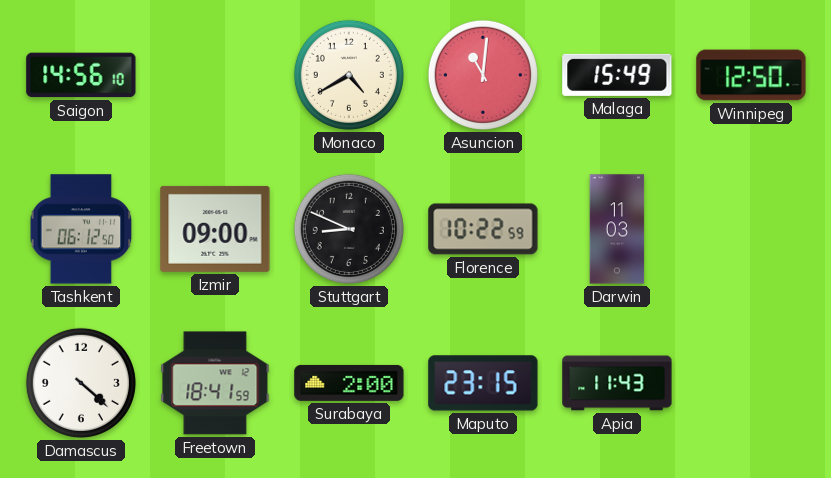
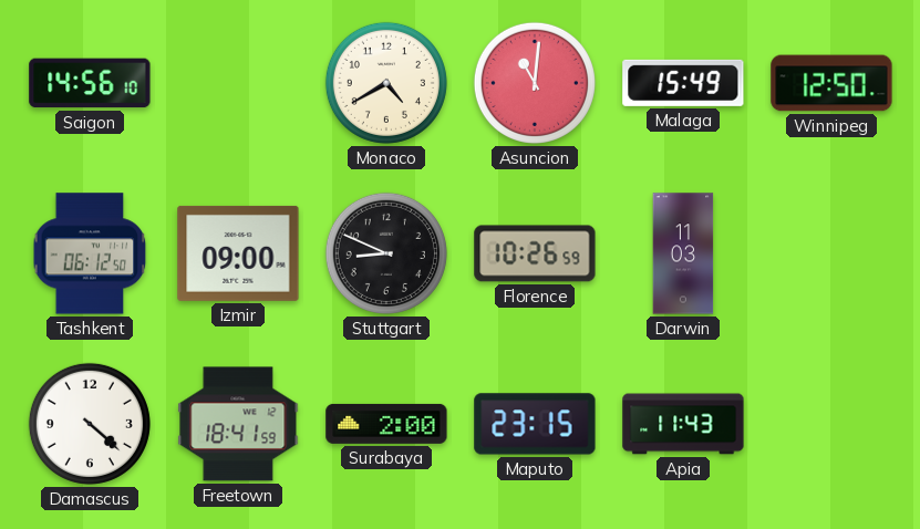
Florence: 10:22 -> 10:26
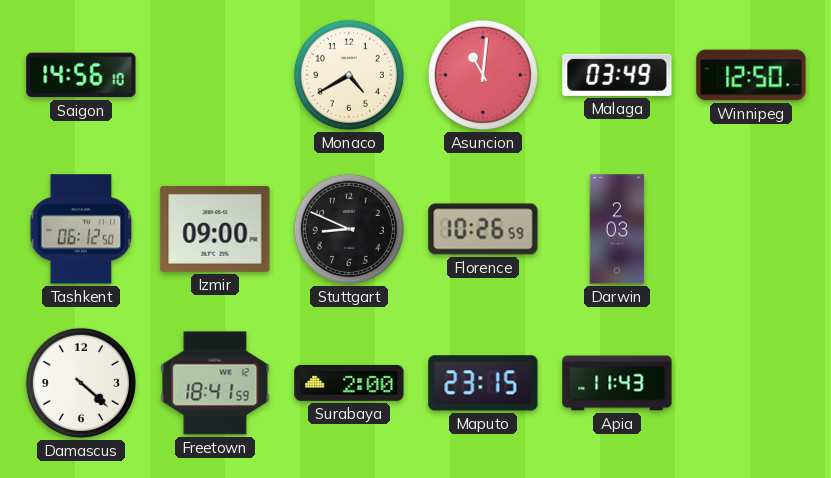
Malaga: 15:49 -> 03:49
Darwin: 11:03 -> 2:03
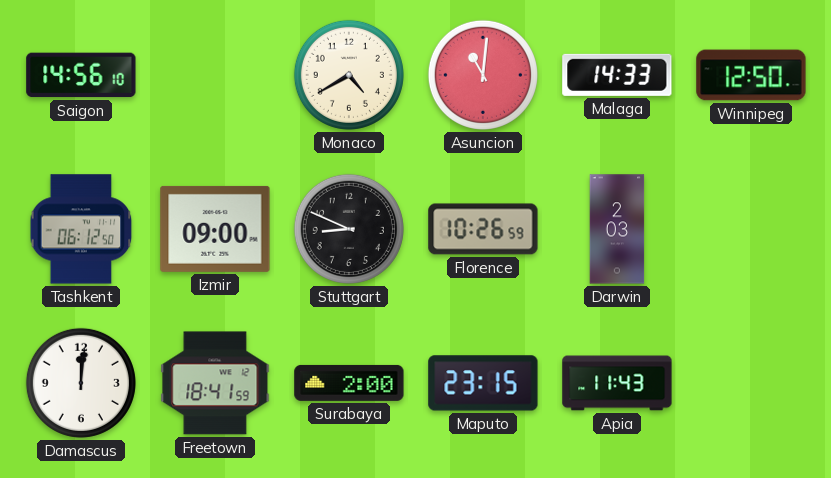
Malaga: 03:49 -> 14:33
Damascus: 4:22 -> 12:01
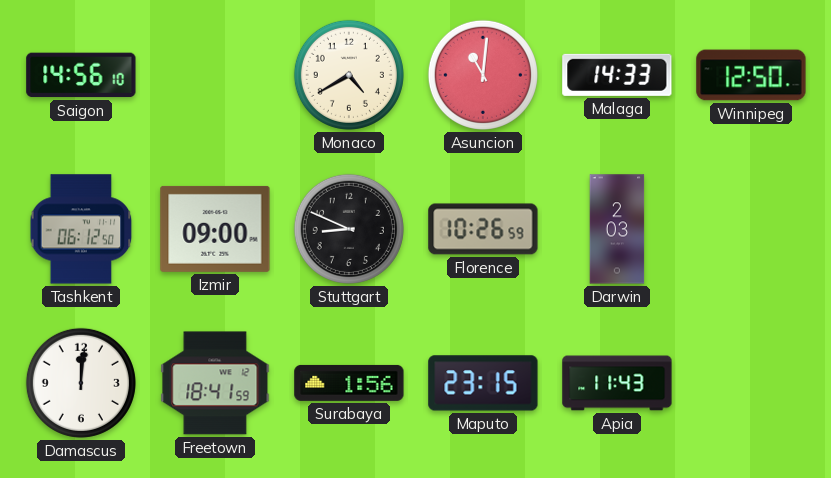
Surabaya: 2:00 -> 1:56
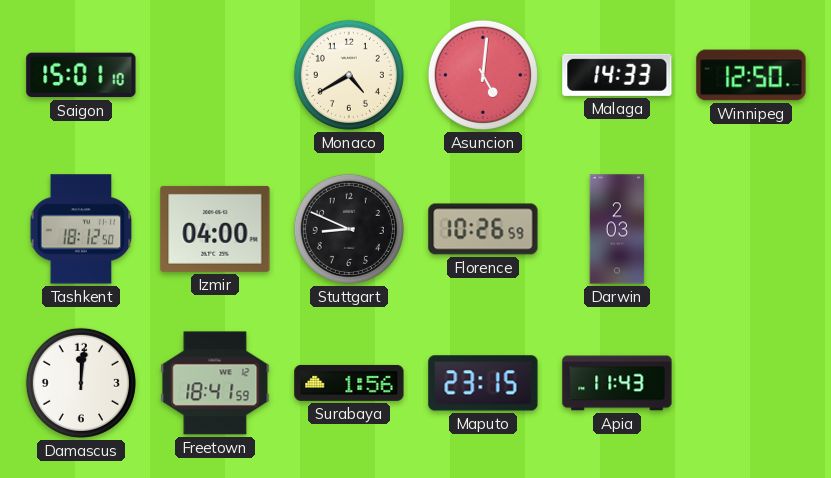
Saigon: 14:56 -> 15:01
Asuncion: 11:01 -> 5:01
Tashkent: 06:12 -> 18:12
Izmir: 09:00 -> 04:00
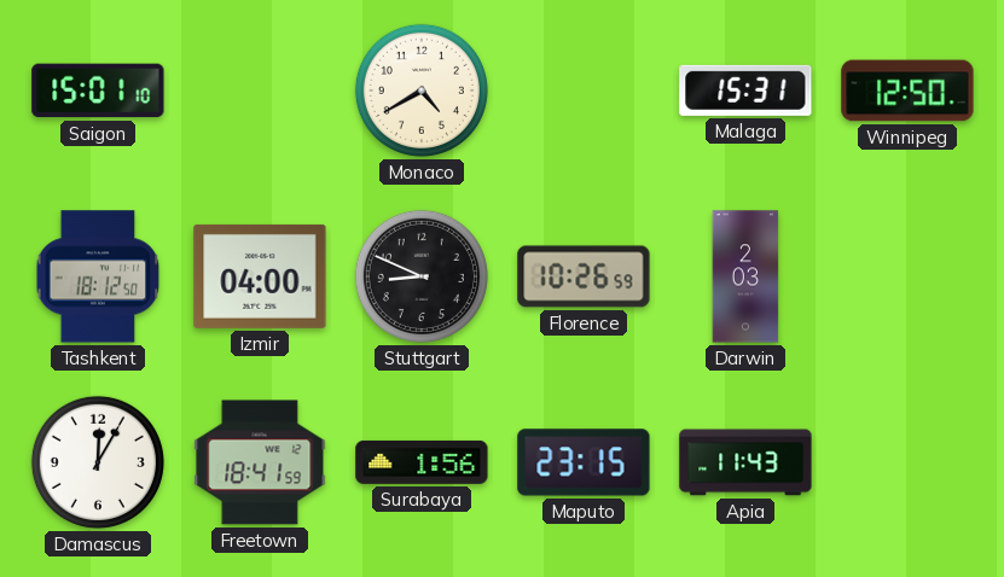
Asuncion: 5:01 -> none
Malaga: 14:33 -> 15:31
Damascus: 12:01 -> 12:05
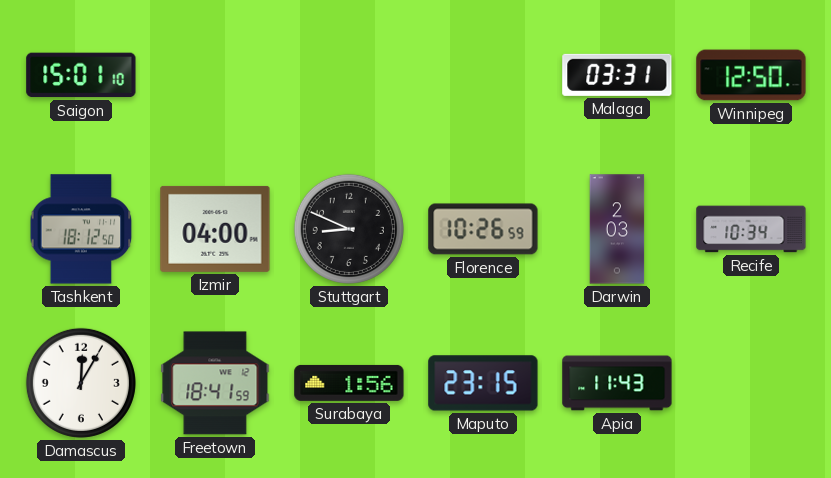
Monaco: 4:40 -> none
Malaga: 15:31 -> 03:31
Recife: none -> 10:34
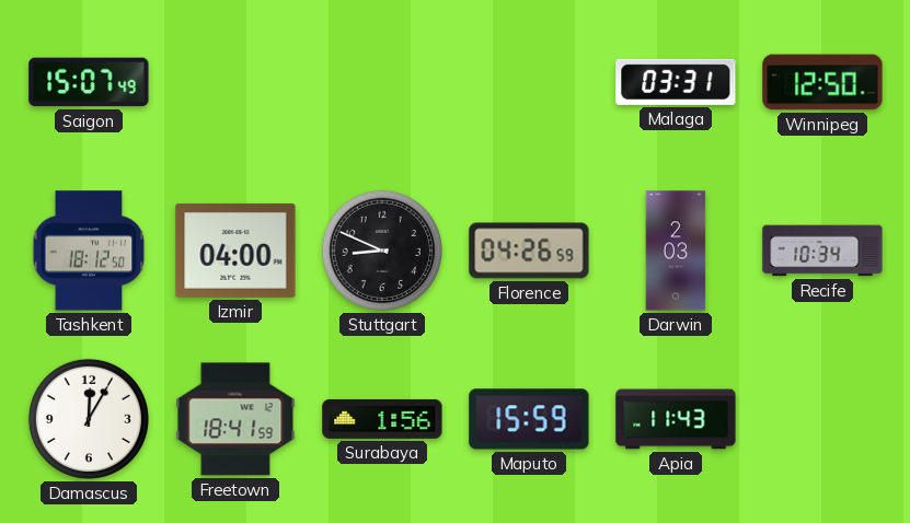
Saigon: 15:01 -> 15:07
Florence: 10:26 -> 04:26
Maputo: 23:15 -> 15:59
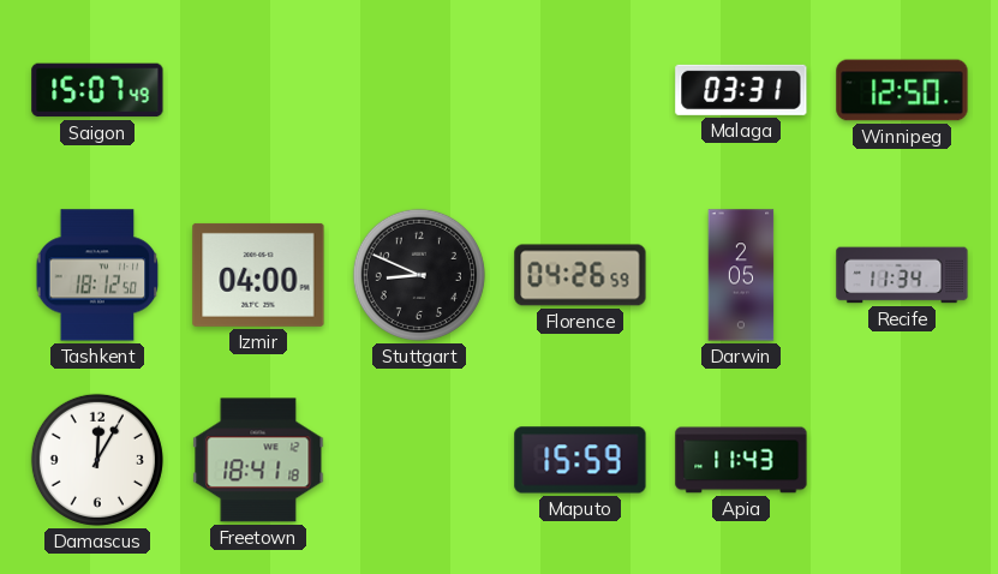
Darwin: 2:03 -> 2:05
Recife: 10:34 -> 11:34
Freetown: 18:41:59 -> 18:41:18
Surabaya: 1:56 -> none
